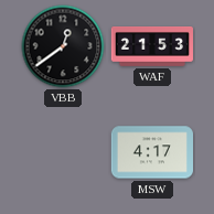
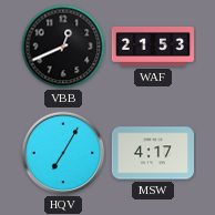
VBB: 12:39 -> 12:41
HQV: none -> 7:05
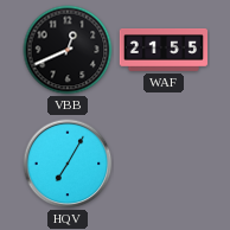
WAF: 21:53 -> 21:55
MSW: 4:17 -> none
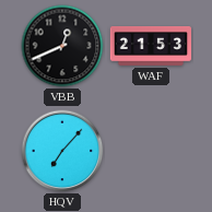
WAF: 21:55 -> 21:53
HQV: 7:05 -> 7:07
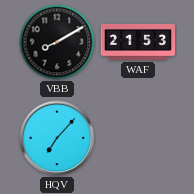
VBB: 12:41 -> 8:10
